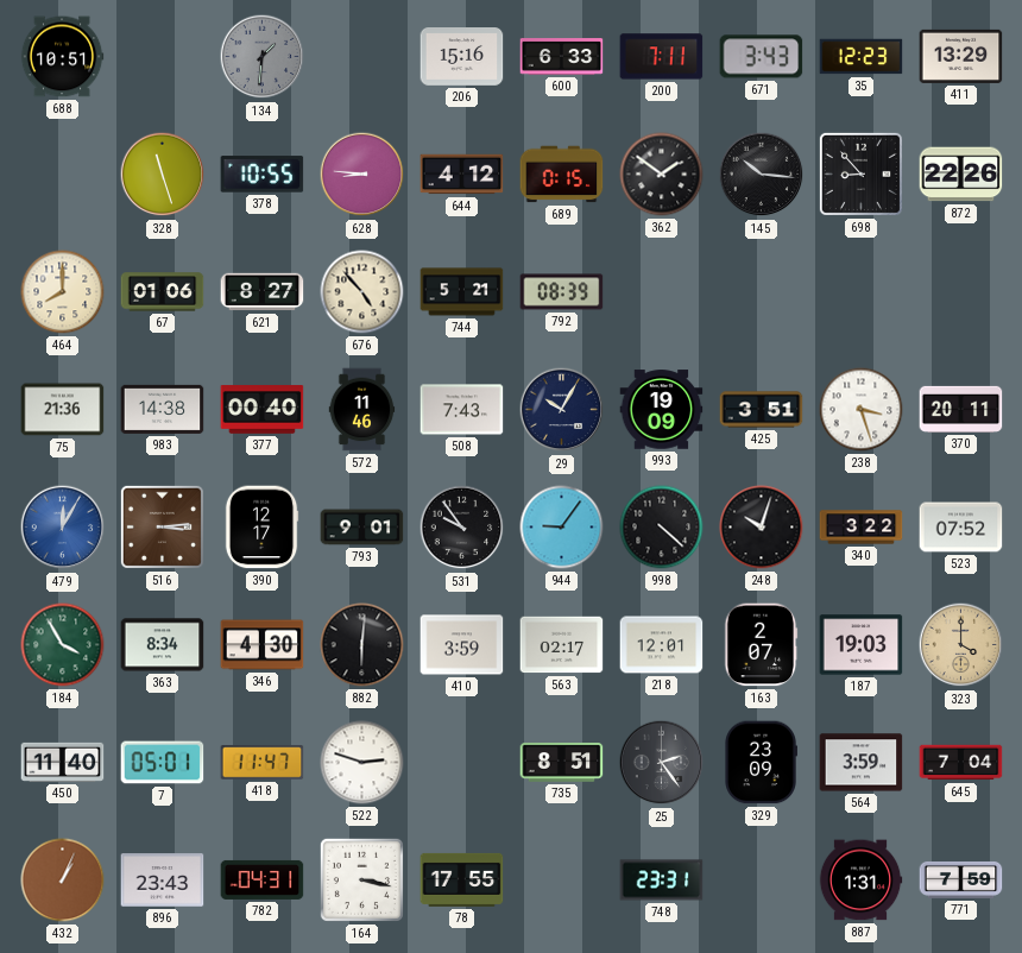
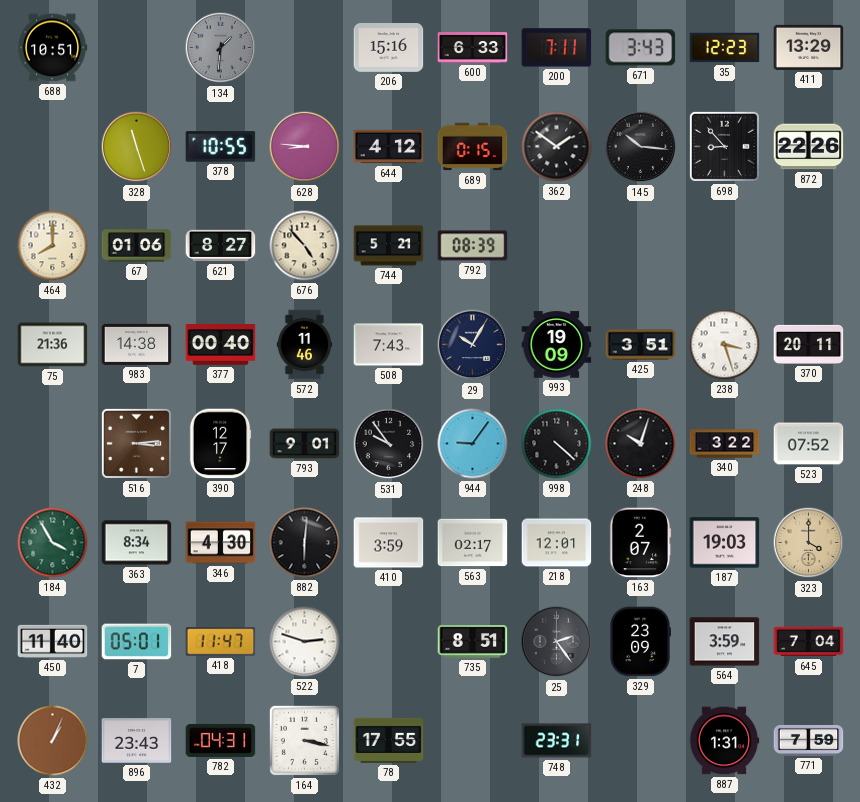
479: 12:05 -> none
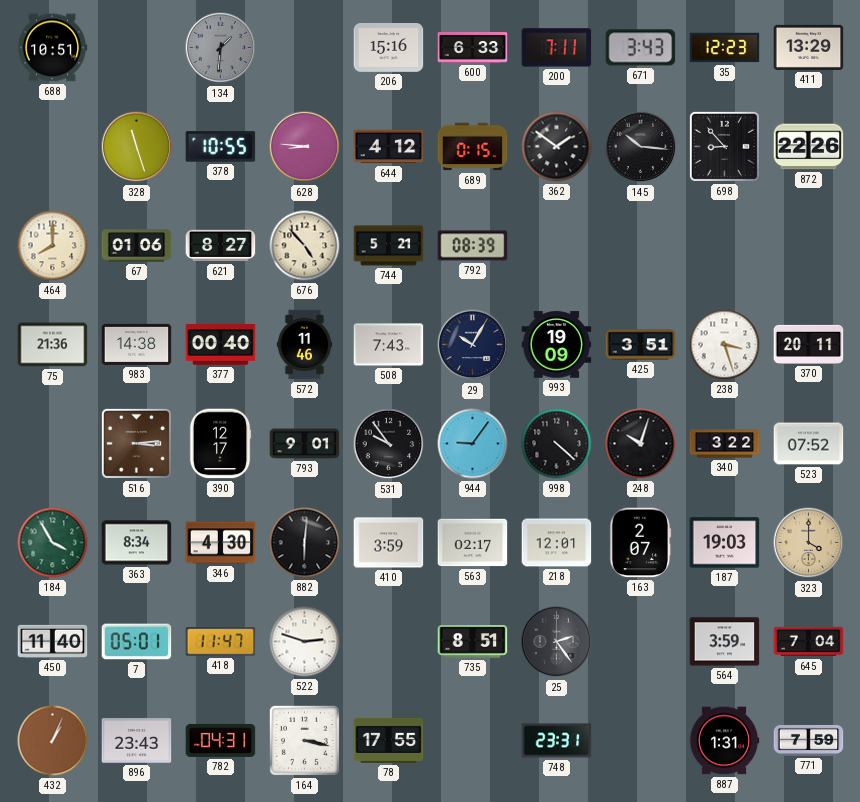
329: 23:09 -> none
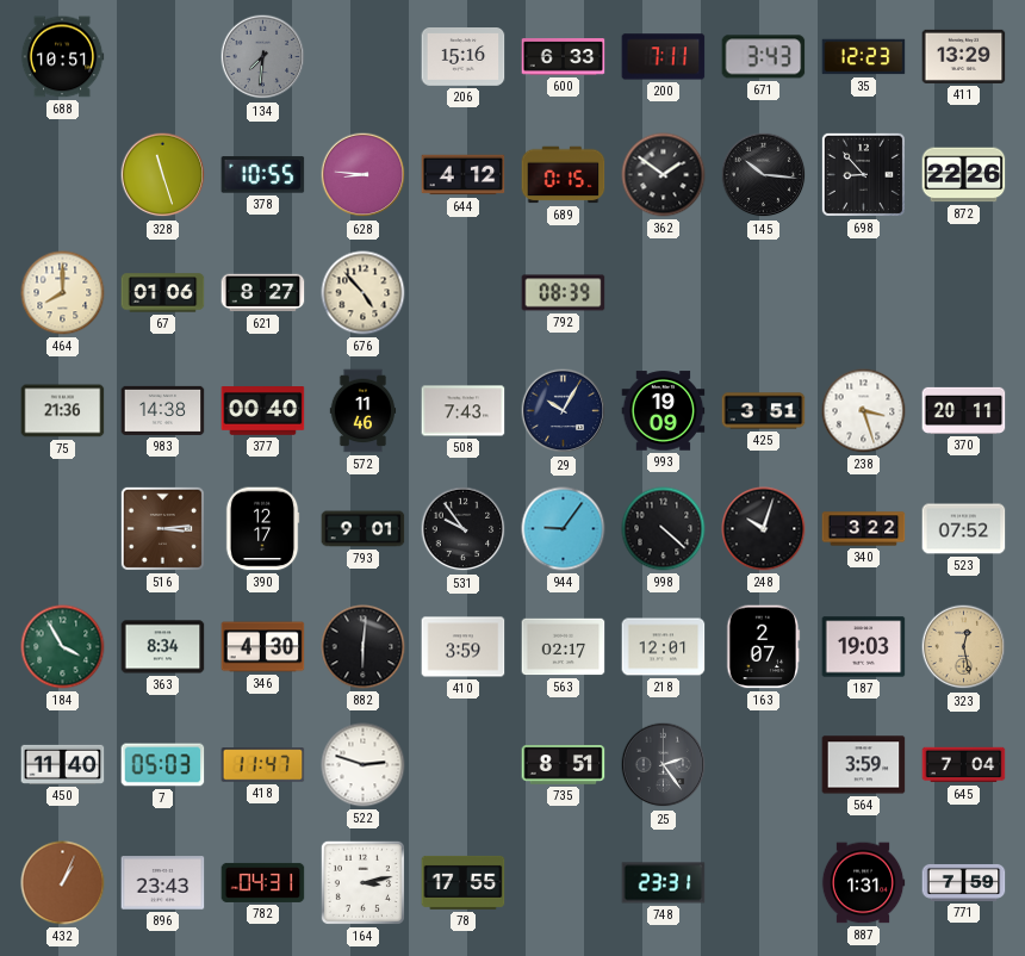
134: 1:31 -> 7:31
744: 5:21 -> none
323: 4:00 -> 12:28
7: 05:01 -> 05:03
164: 3:17 -> 3:13
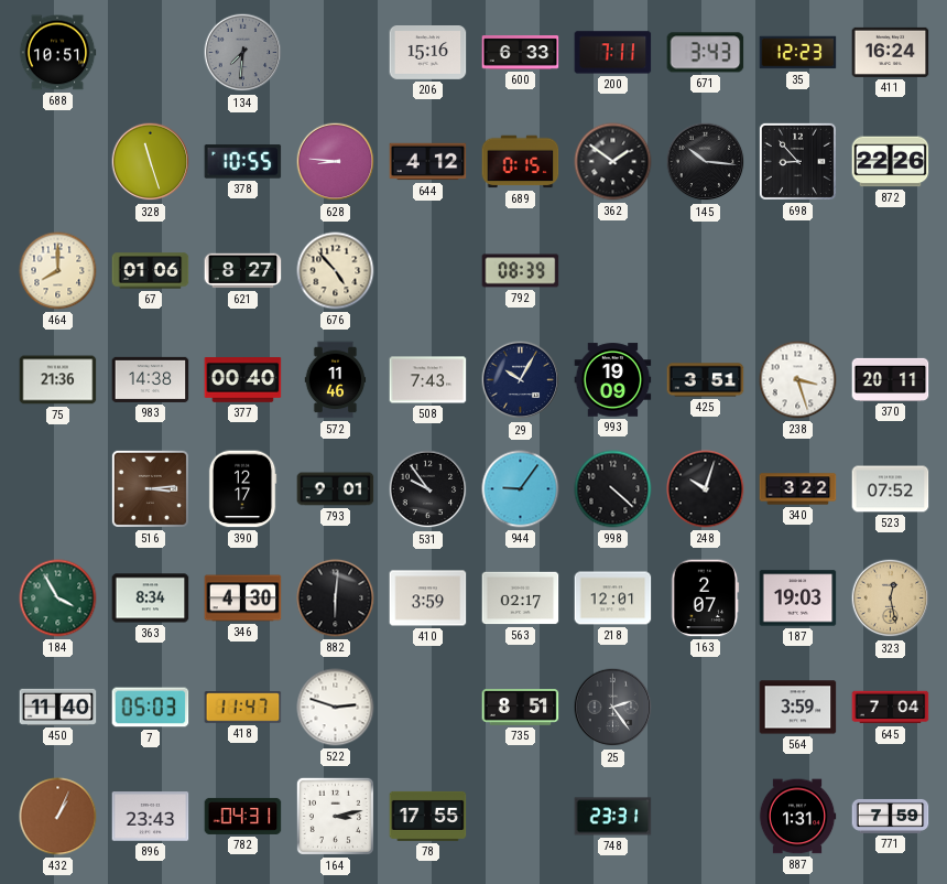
411: 13:29 -> 16:24
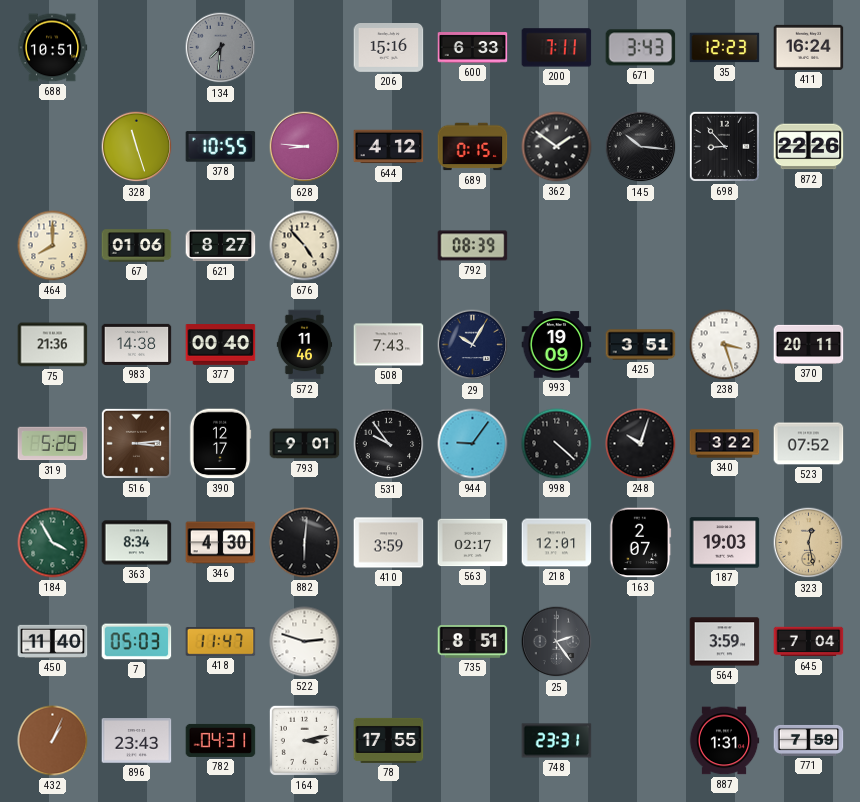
319: none -> 5:25
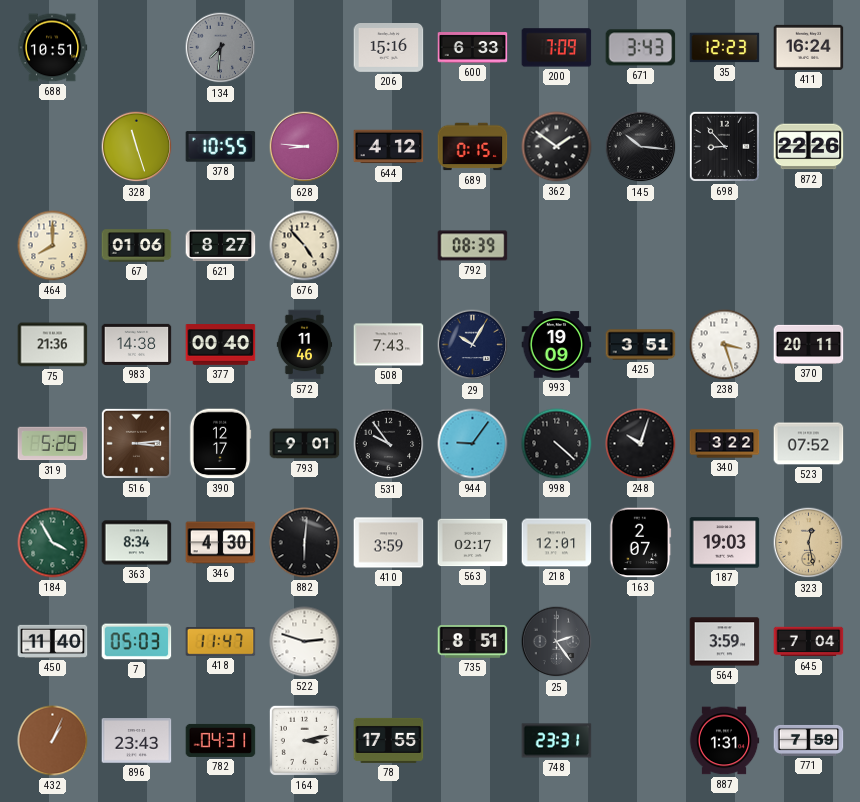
200: 7:11 -> 7:09
